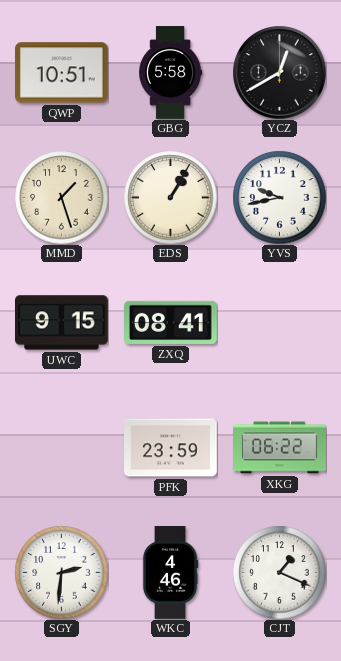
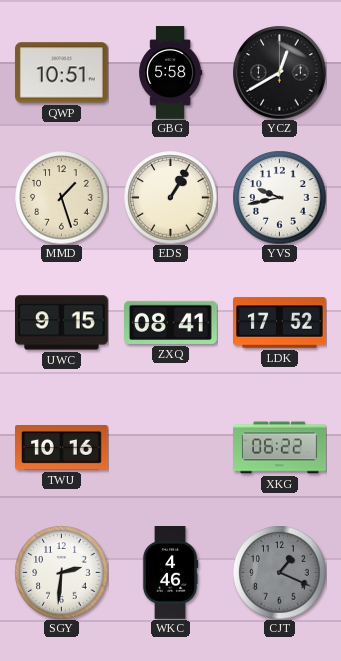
LDK: none -> 17:52
TWU: none -> 10:16
PFK: 23:59 -> none
CJT dial: white -> grey
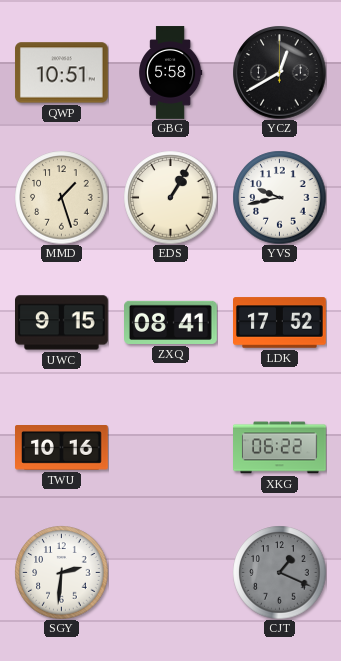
WKC: 4:46 -> none
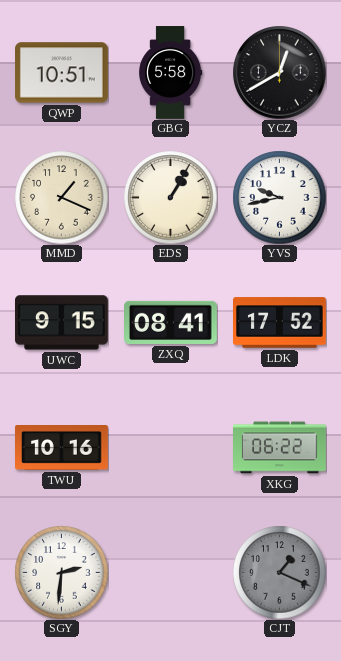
MMD: 1:27 -> 1:19
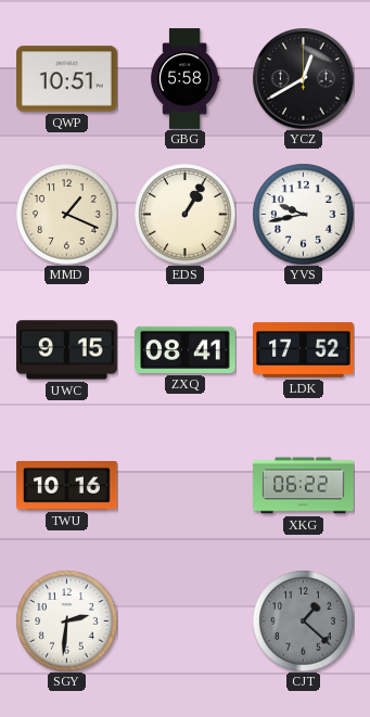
CJT: 1:19 -> 1:22
